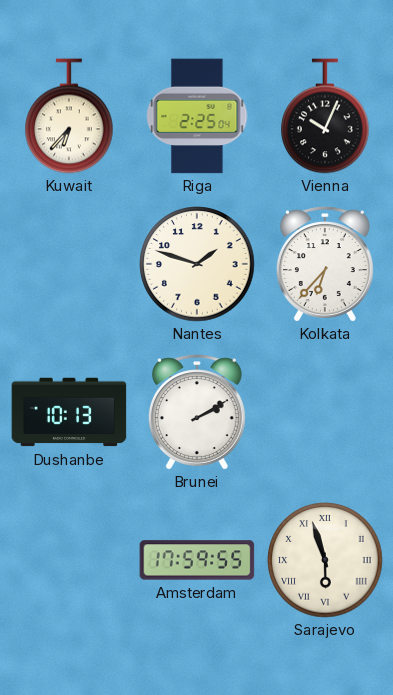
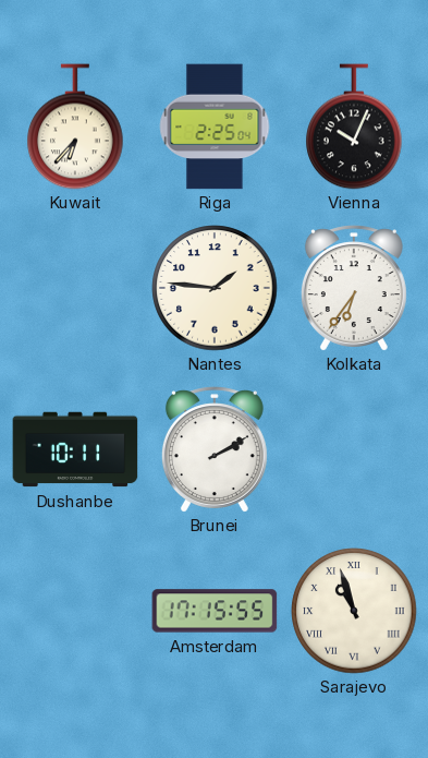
Nantes: 1:48 -> 1:46
Kolkata: 6:37 -> 6:36
Dushanbe: 10:13 -> 10:11
Amsterdam: 17:59 -> 17:15
Sarajevo: 5:57 -> 10:57
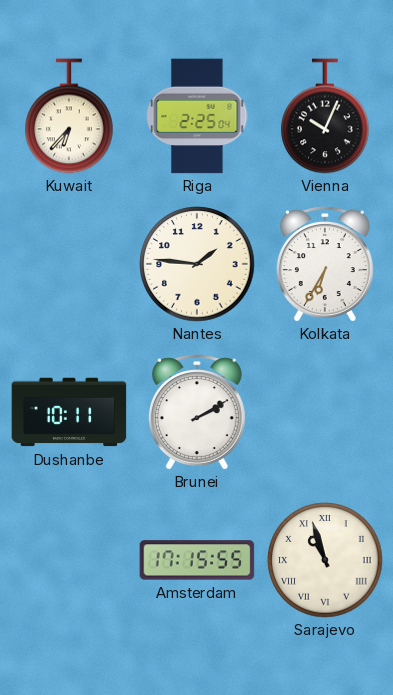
Kolkata: 6:36 -> 6:35
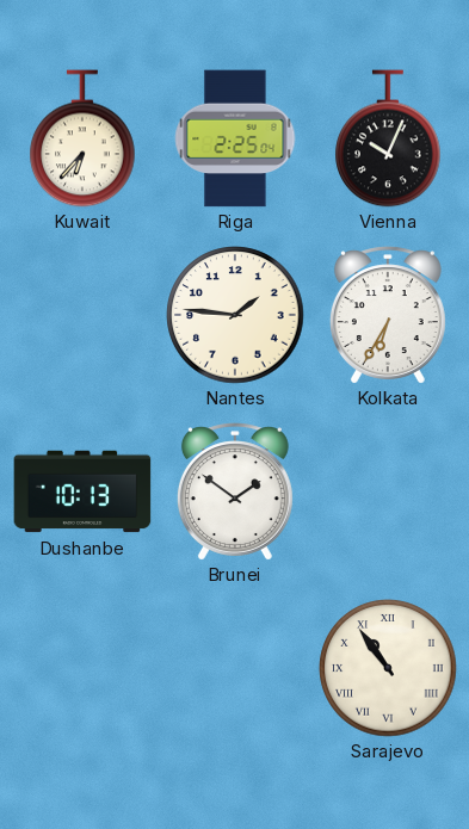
Dushanbe: 10:11 -> 10:13
Brunei: 2:10 -> 1:51
Amsterdam: 17:15 -> none
Sarajevo: 10:57 -> 10:54
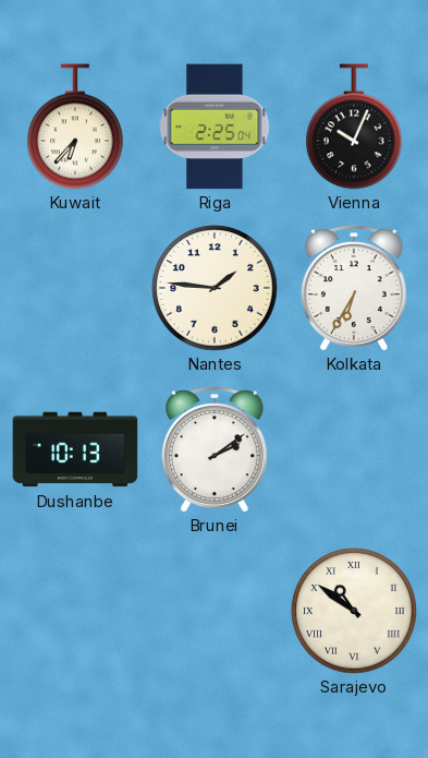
Brunei: 1:51 -> 2:09
Sarajevo: 10:54 -> 10:51
